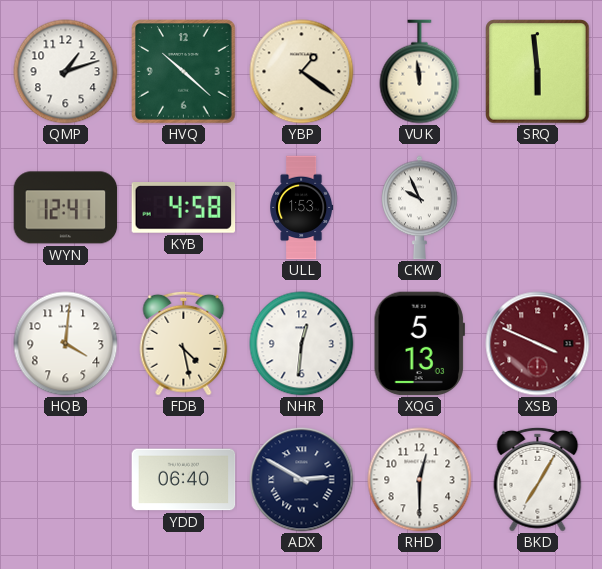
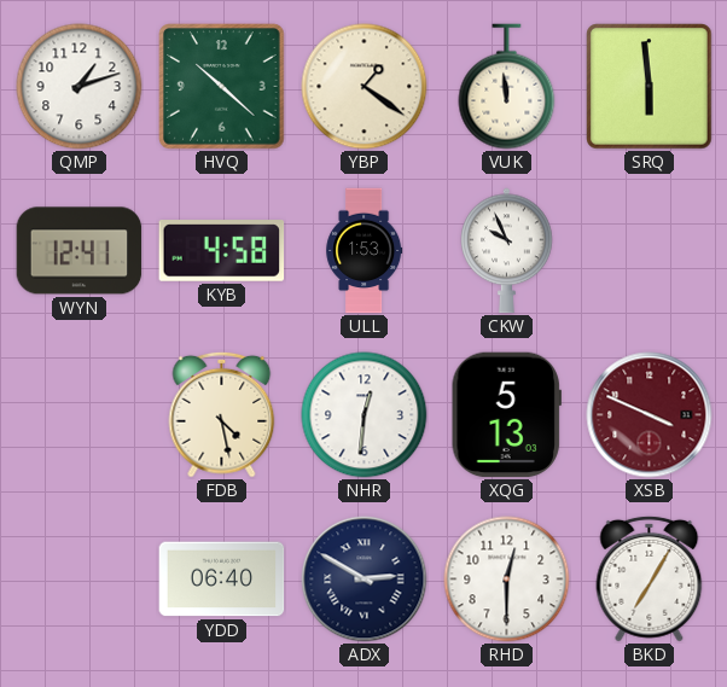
HQB: 4:01 -> none
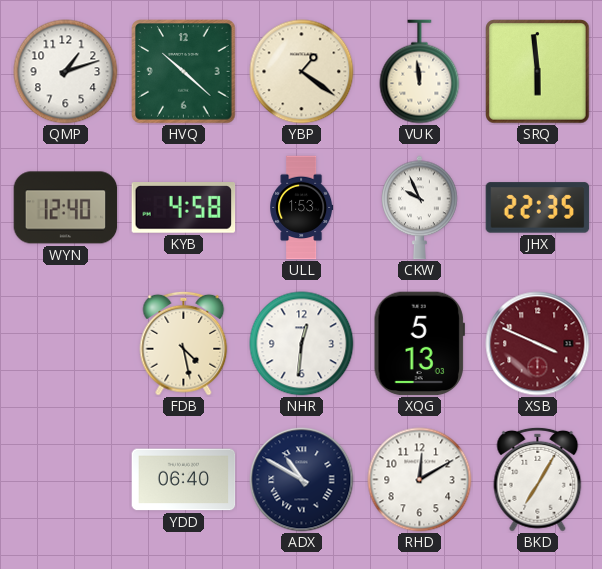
WYN: 12:41 -> 12:40
JHX: none -> 22:35
ADX: 2:50 -> 10:50
RHD: 12:30 -> 12:10
